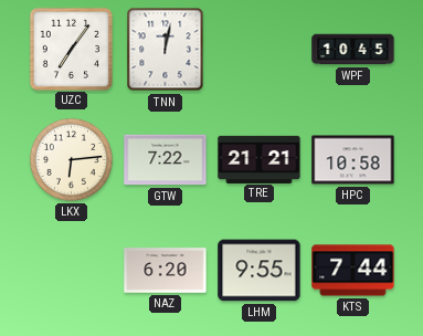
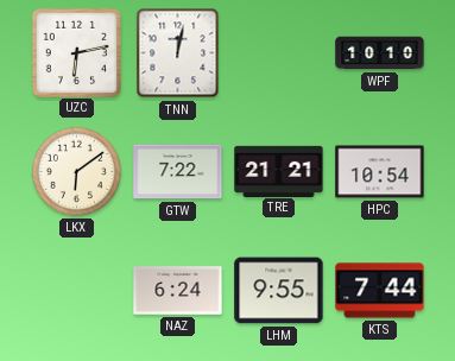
UZC: 7:06 -> 6:13
WPF: 10:45 -> 10:10
LKX: 6:14 -> 6:09
HPC: 10:58 -> 10:54
NAZ: 6:20 -> 6:24
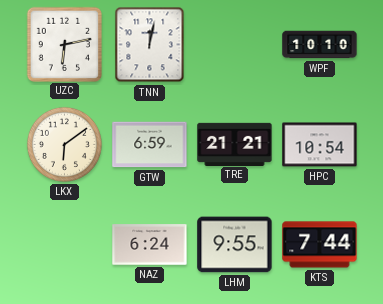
GTW: 7:22 -> 6:59
